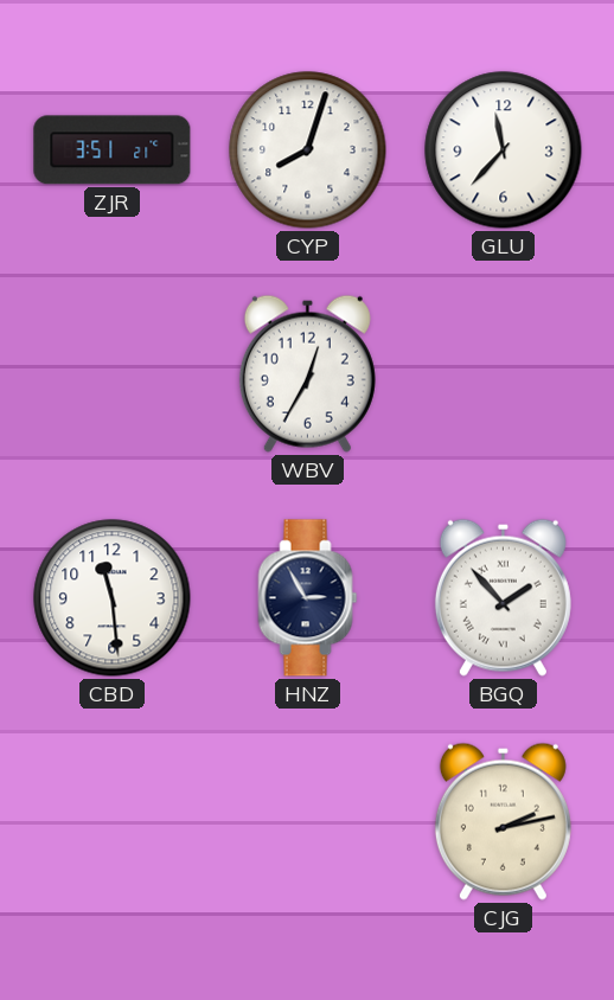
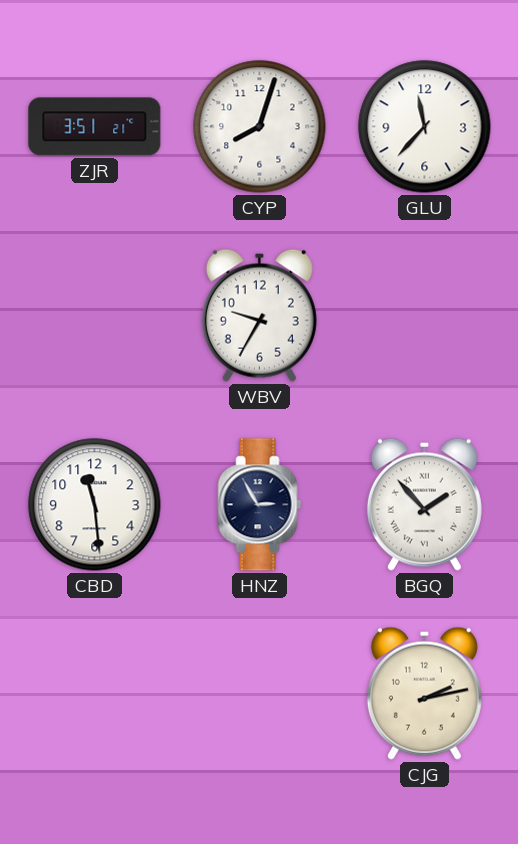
WBV: 12:35 -> 9:35
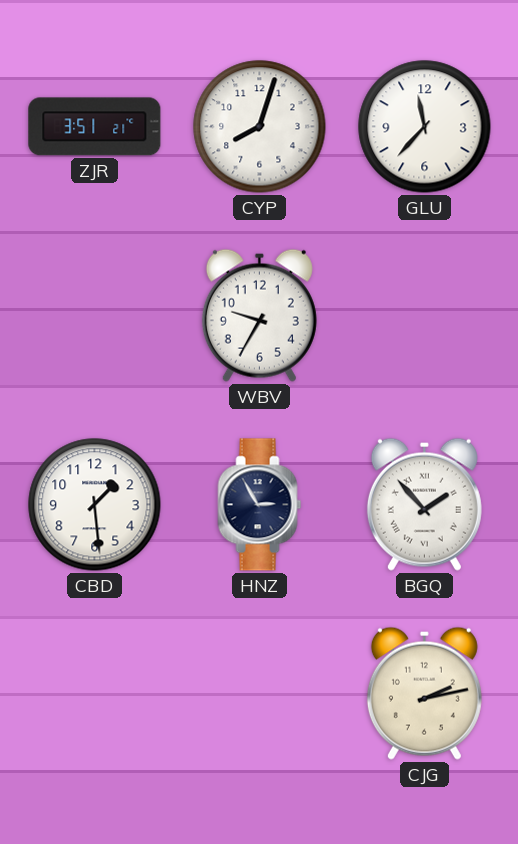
CBD: 11:29 -> 1:29
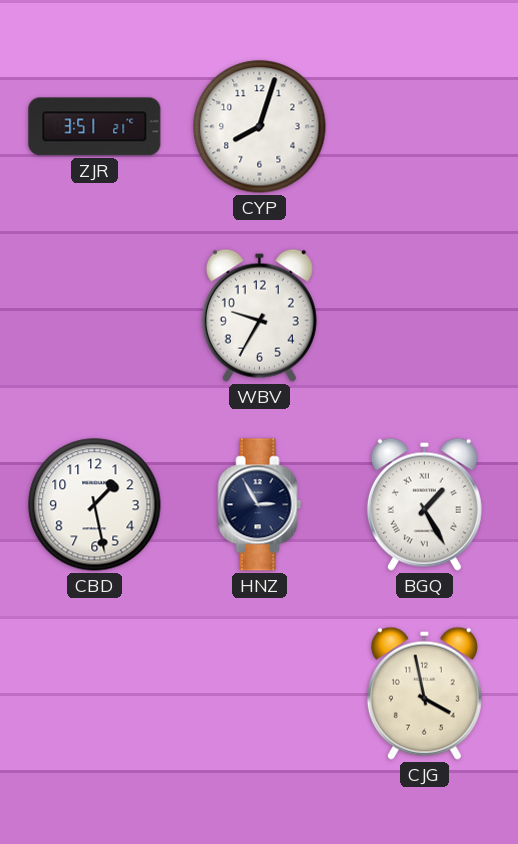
GLU: 11:37 -> none
CBD: 1:29 -> 1:28
BGQ: 1:53 -> 1:25
CJG: 2:13 -> 3:58
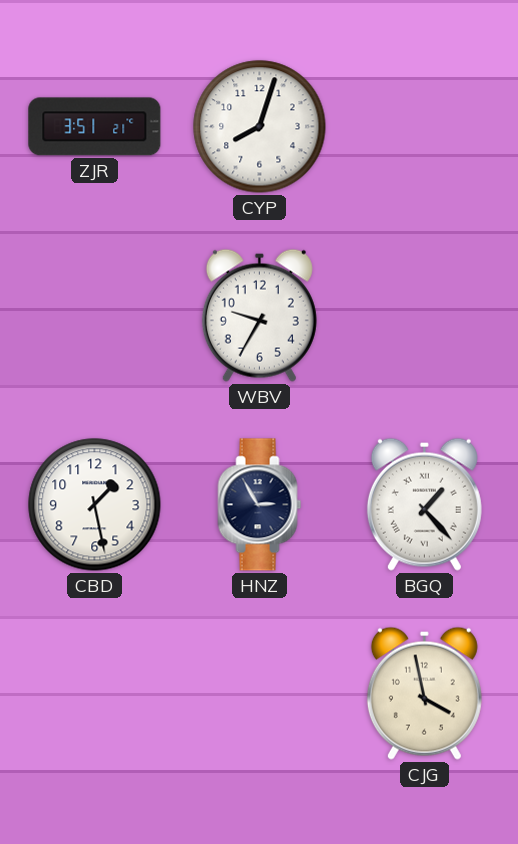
BGQ: 1:25 -> 1:23
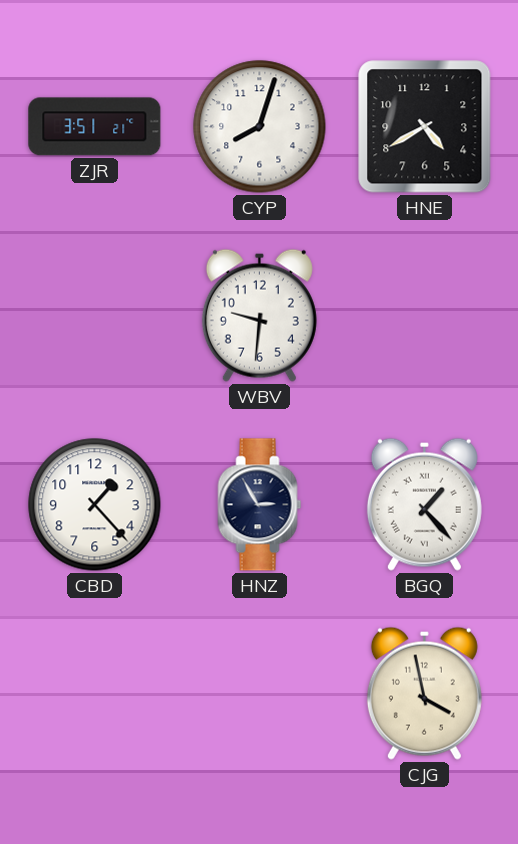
HNE: none -> 4:40
WBV: 9:35 -> 9:31
CBD: 1:28 -> 1:23
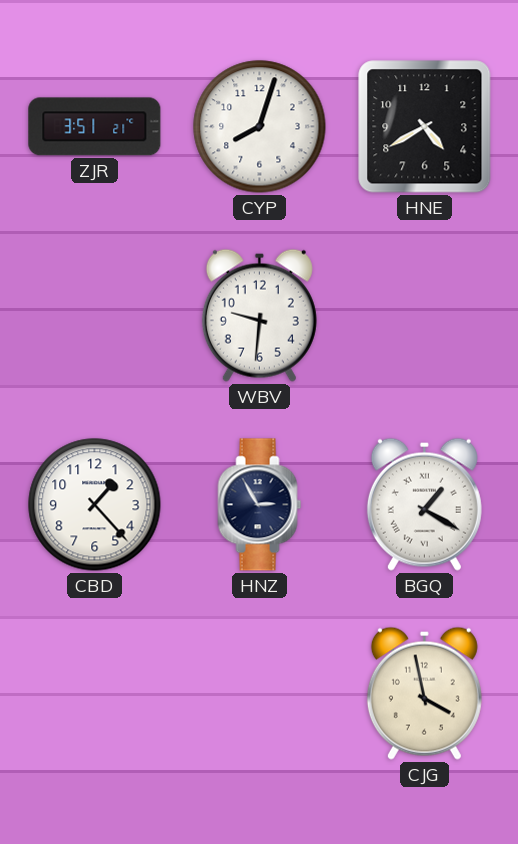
BGQ: 1:23 -> 1:20
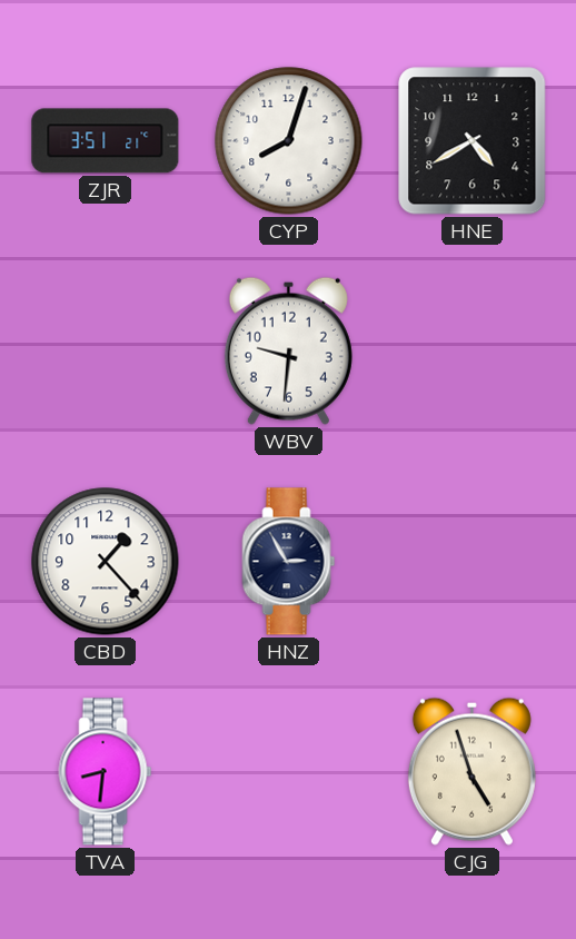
BGQ: 1:20 -> none
TVA: none -> 8:31
CJG: 3:58 -> 4:57
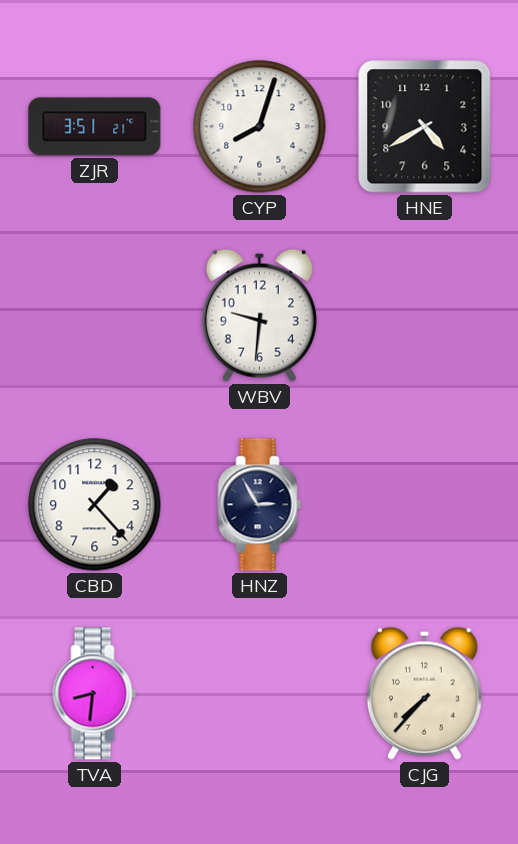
CJG: 4:57 -> 7:37
